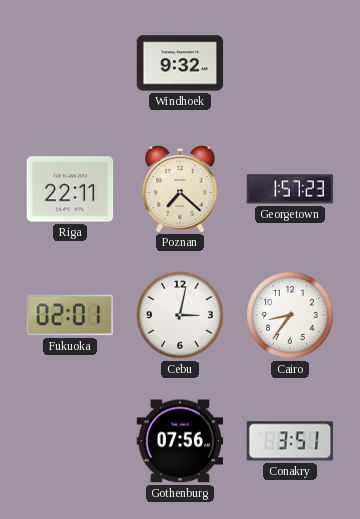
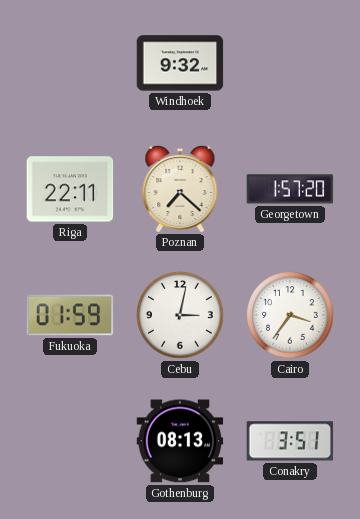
Georgetown: 1:57:23 -> 1:57:20
Fukuoka: 02:01 -> 01:59
Cairo: 8:36 -> 3:36
Gothenburg: 07:56 -> 08:13
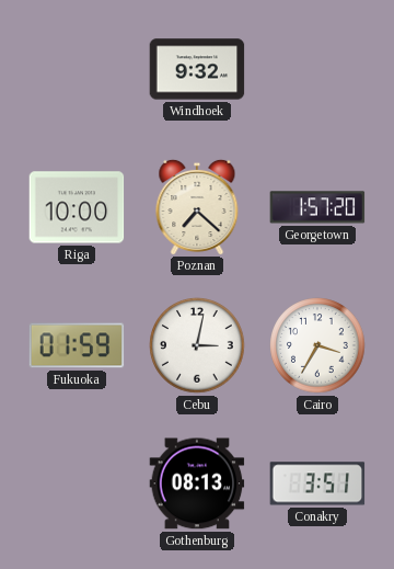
Riga: 22:11 -> 10:00
Cairo: 3:36 -> 3:35
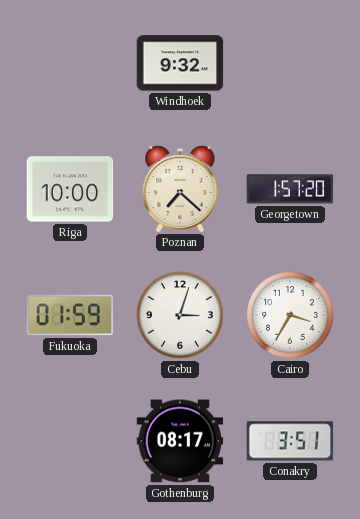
Cebu: 3:02 -> 3:03
Gothenburg: 08:13 -> 08:17
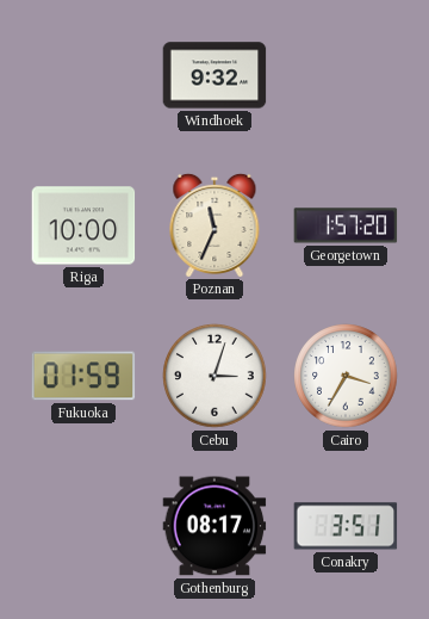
Poznan: 7:22 -> 11:34
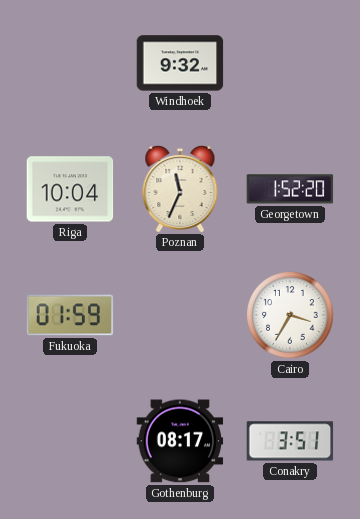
Riga: 10:00 -> 10:04
Georgetown: 1:57 -> 1:52
Cebu: 3:03 -> none
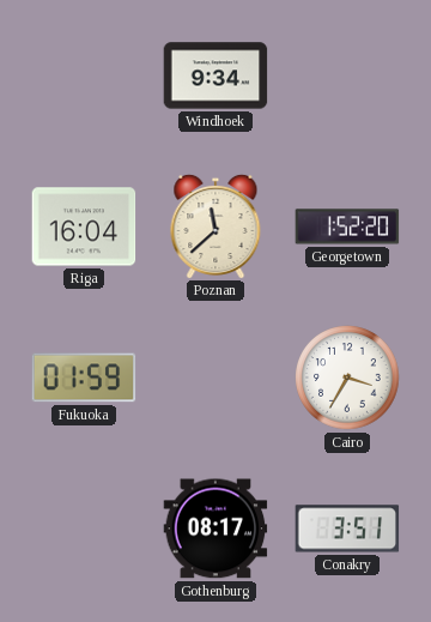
Windhoek: 9:32 -> 9:34
Riga: 10:04 -> 16:04
Poznan: 11:34 -> 11:38
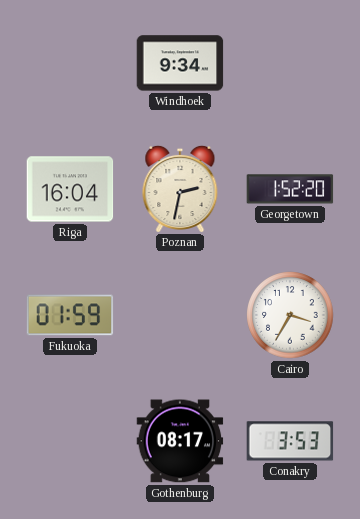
Poznan: 11:38 -> 2:32
Conakry: 3:51 -> 3:53
